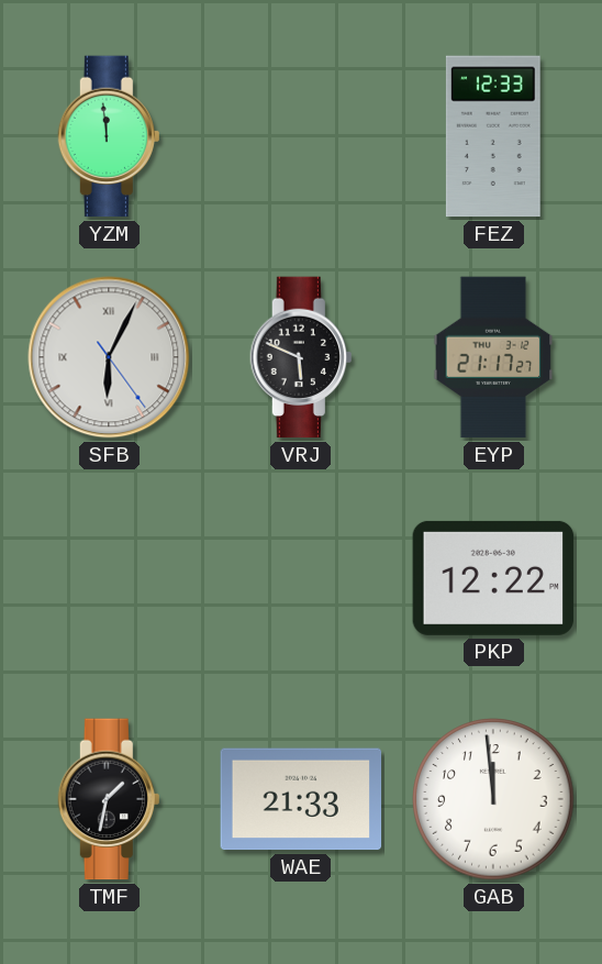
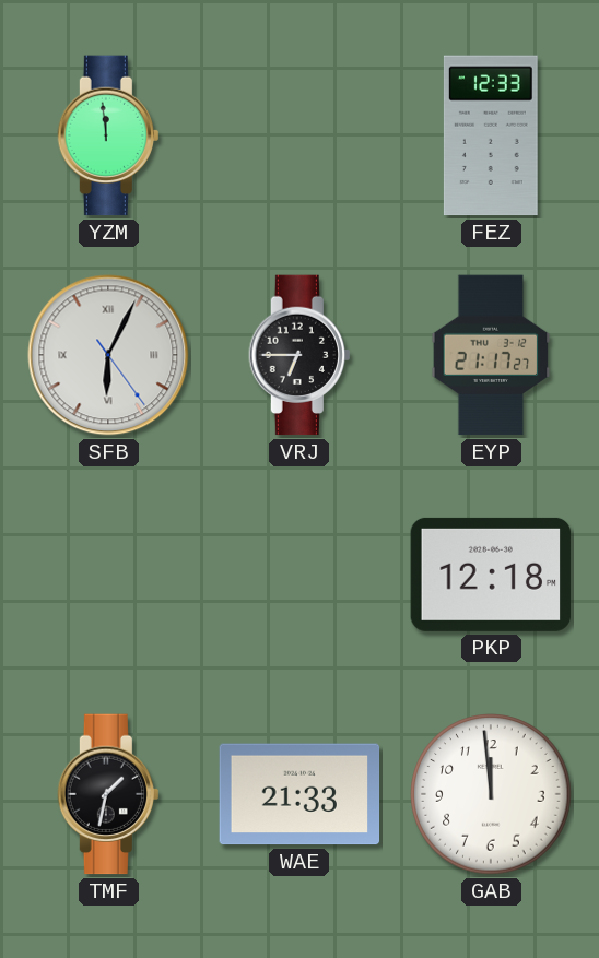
VRJ: 5:49 -> 6:45
PKP: 12:22 -> 12:18
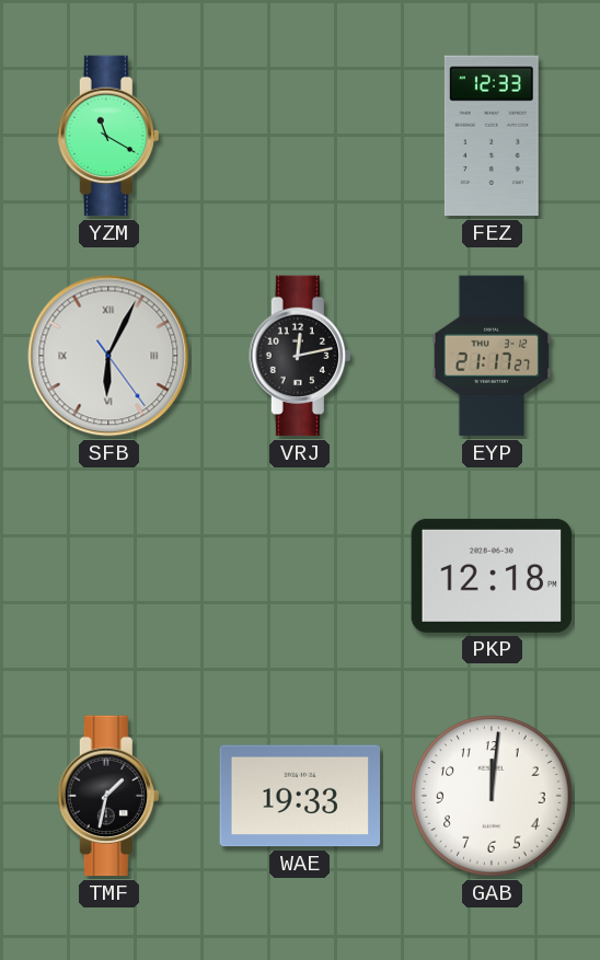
YZM: 11:59 -> 11:20
VRJ: 6:45 -> 12:13
WAE: 21:33 -> 19:33
GAB: 11:59 -> 12:01
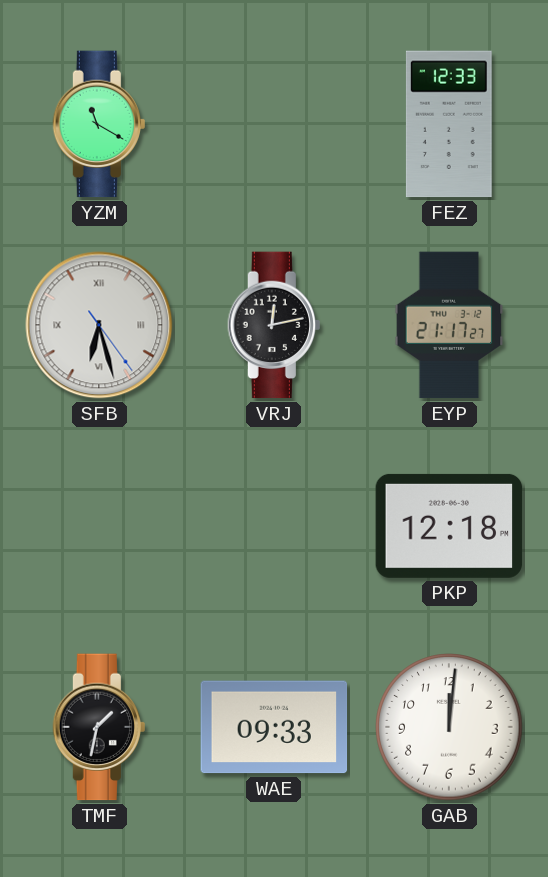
SFB: 6:04 -> 6:27
WAE: 19:33 -> 09:33
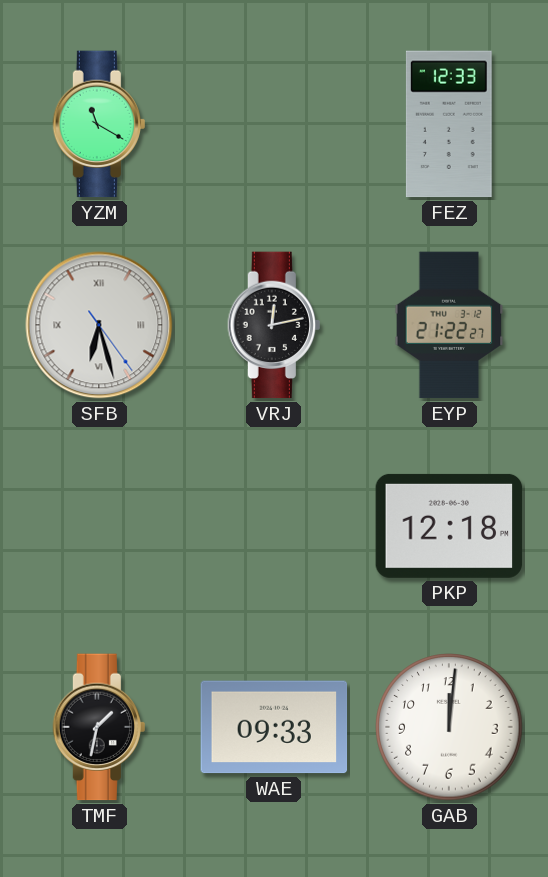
EYP: 21:17 -> 21:22
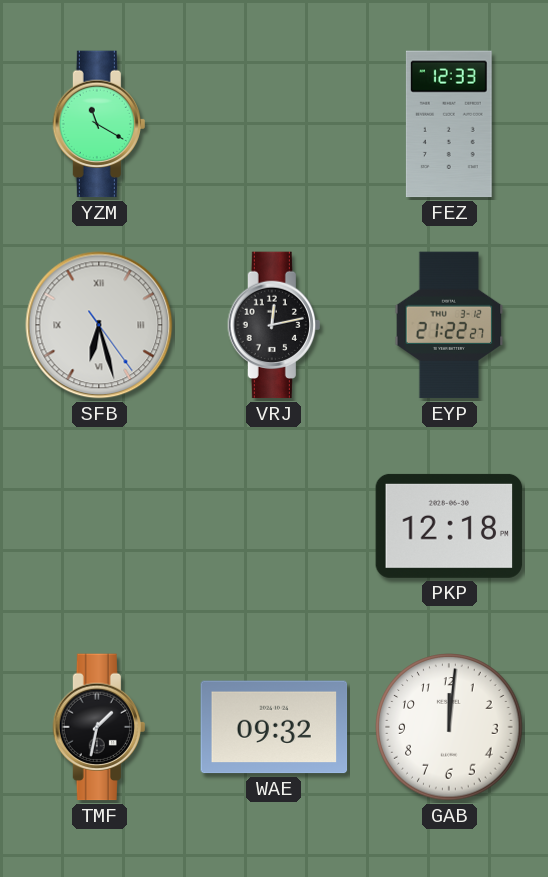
WAE: 09:33 -> 09:32
